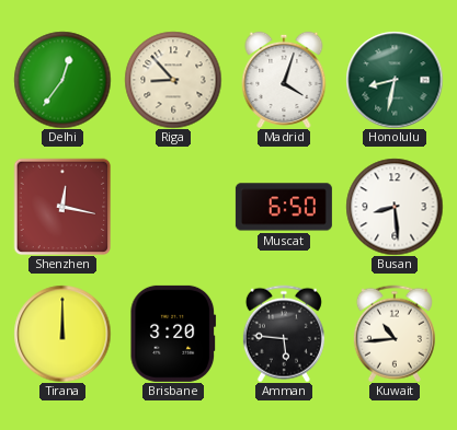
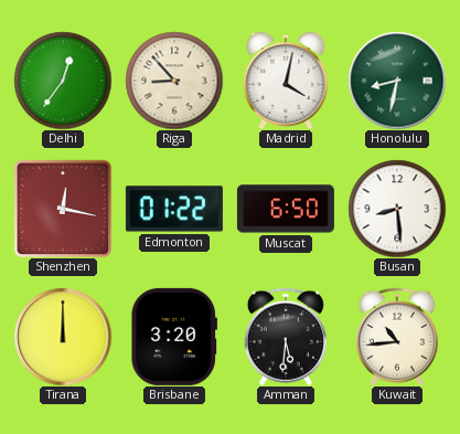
Madrid: 4:03 -> 4:02
Edmonton: none -> 01:22
Amman: 5:46 -> 5:31
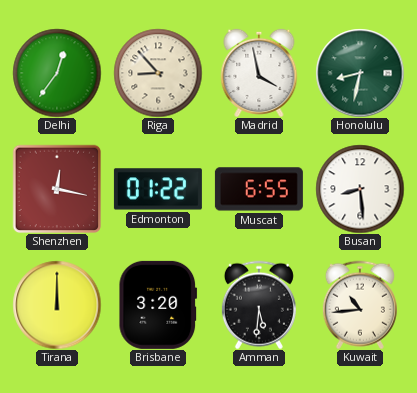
Madrid: 4:02 -> 3:58
Muscat: 6:50 -> 6:55
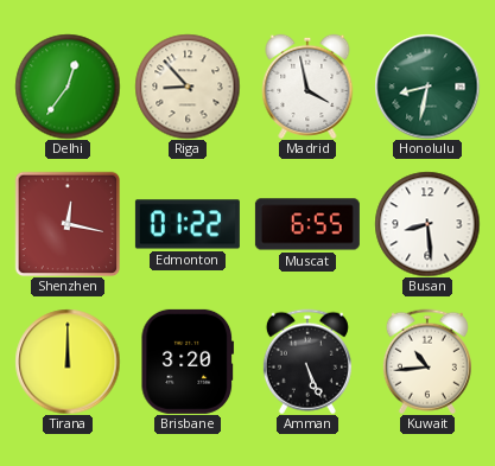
Amman: 5:31 -> 5:26
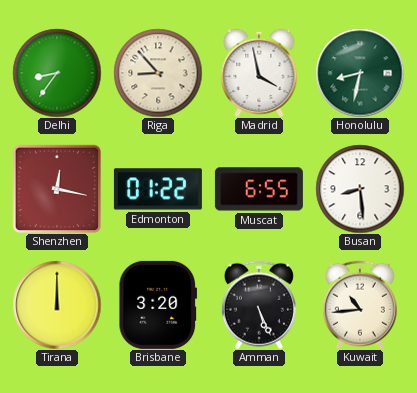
Delhi: 12:36 -> 8:36
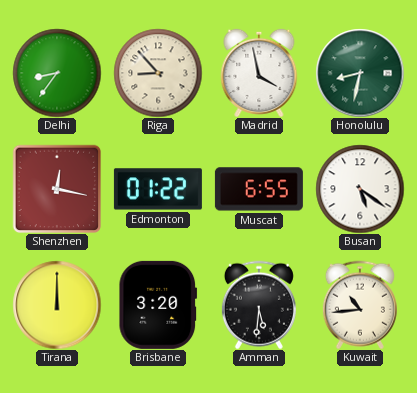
Busan: 8:29 -> 5:21
Amman: 5:26 -> 5:31
